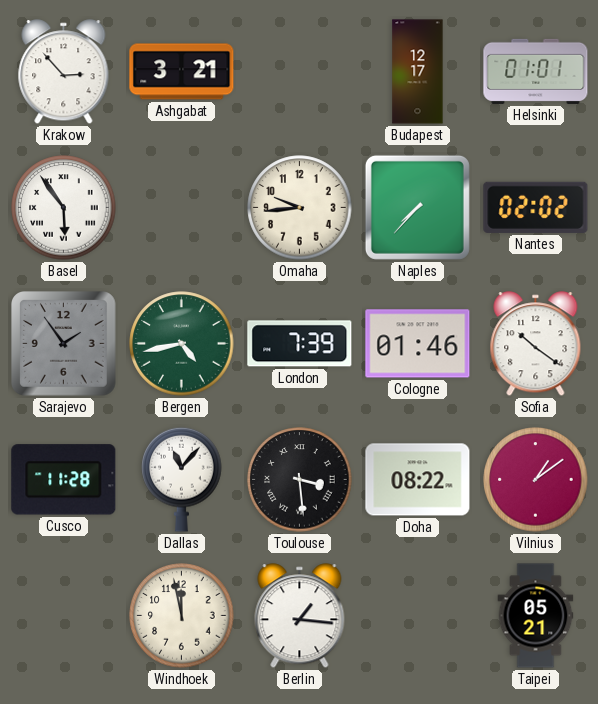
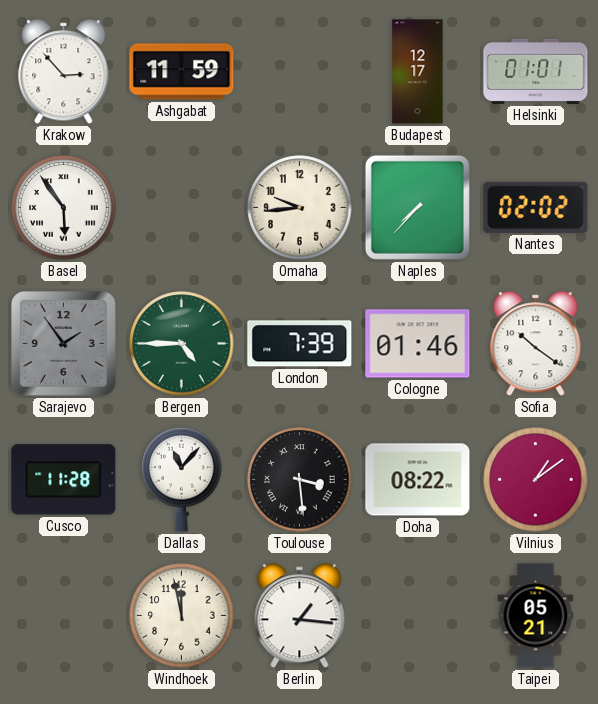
Ashgabat: 3:21 -> 11:59
Bergen: 4:43 -> 4:45
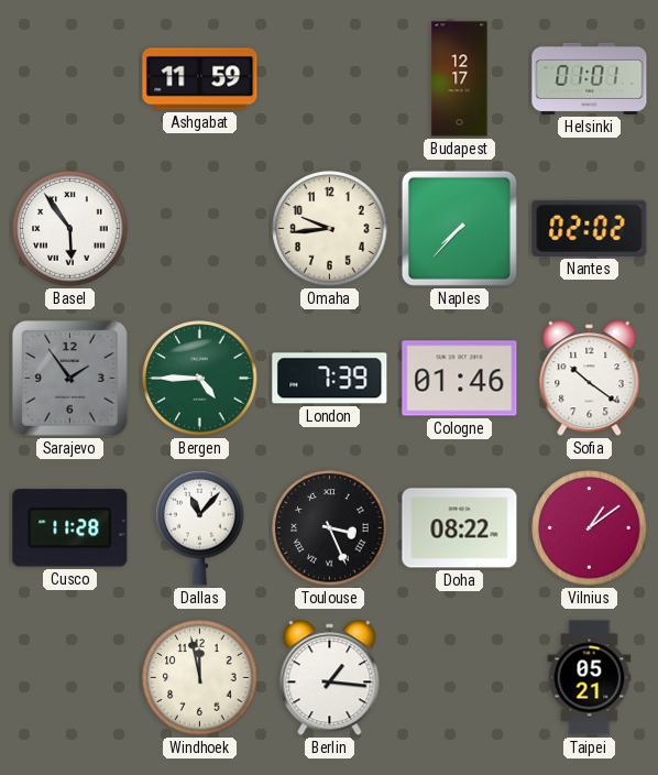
Krakow: 2:53 -> none
Toulouse: 3:29 -> 3:26
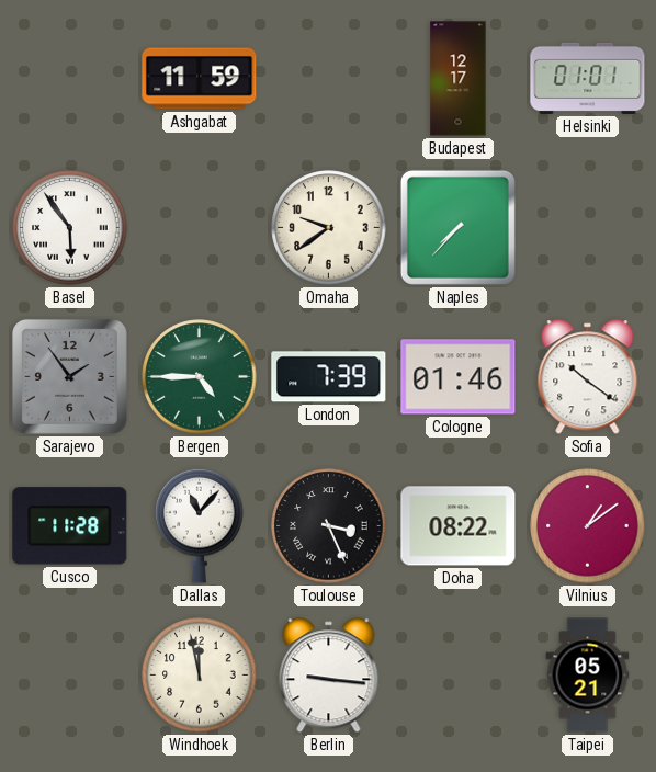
Omaha: 9:44 -> 9:39
Nantes: 02:02 -> none
Berlin: 1:16 -> 9:16
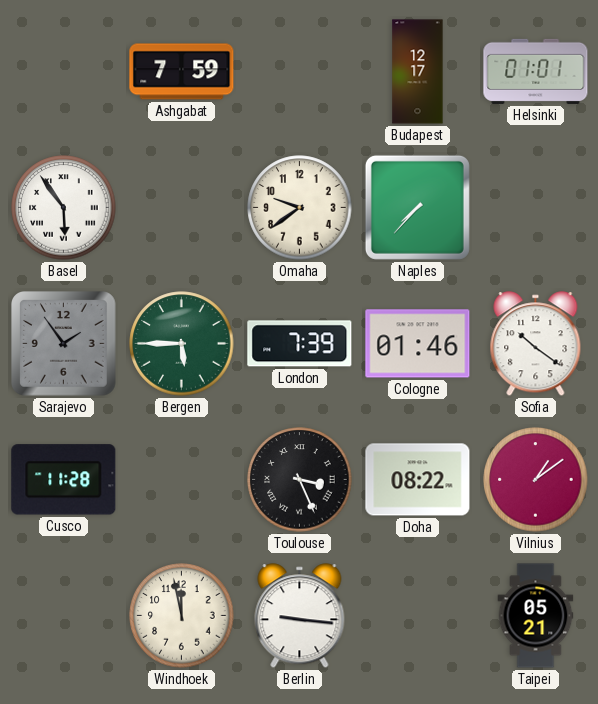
Ashgabat: 11:59 -> 7:59
Bergen: 4:45 -> 5:45
Dallas: 11:07 -> none
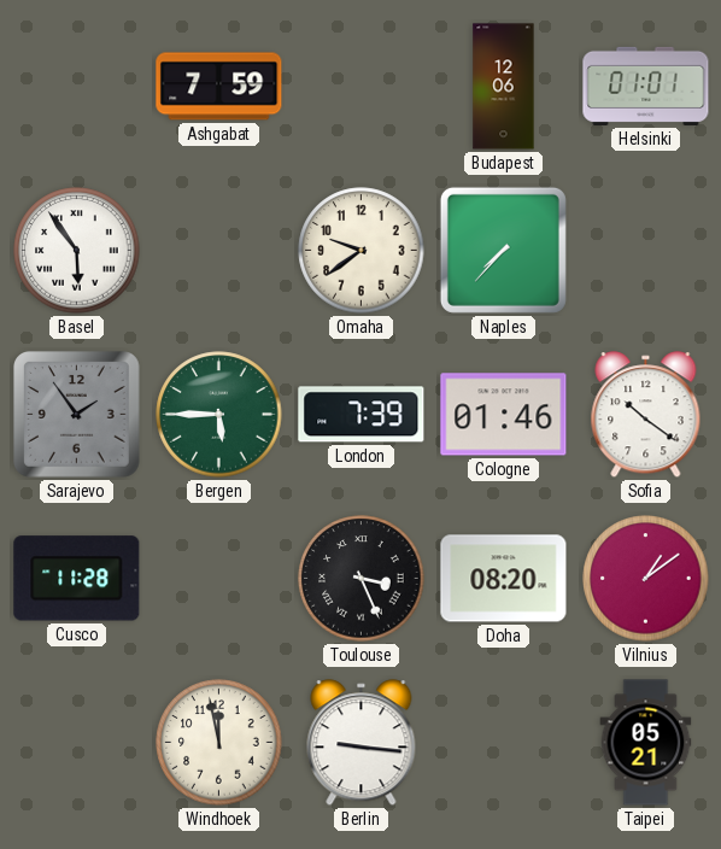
Budapest: 12:17 -> 12:06
Doha: 08:22 -> 08:20
